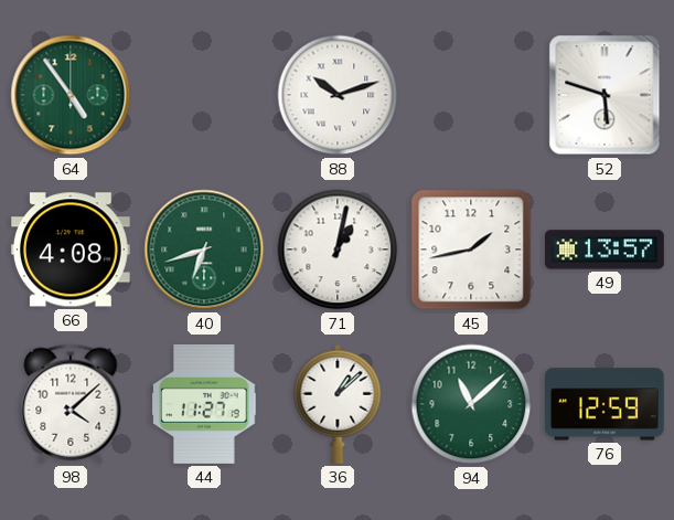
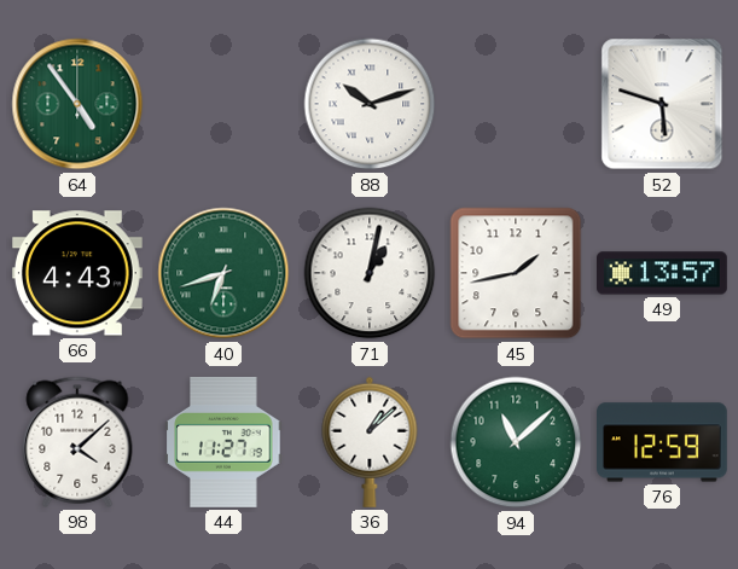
66: 4:08 -> 4:43
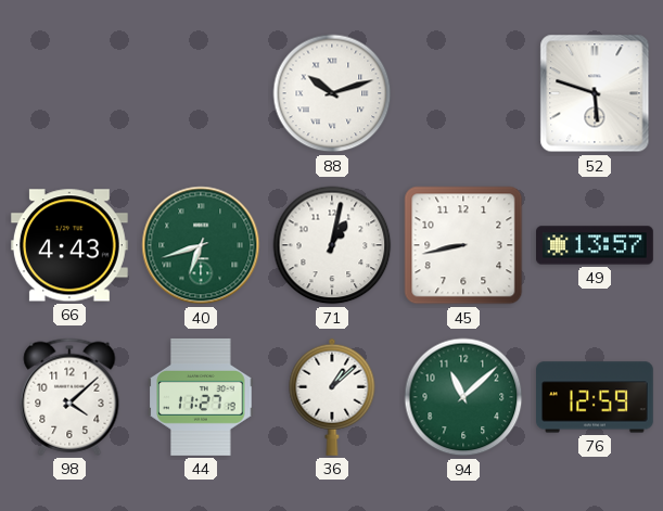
64: 4:54 -> none
45: 1:43 -> 8:43
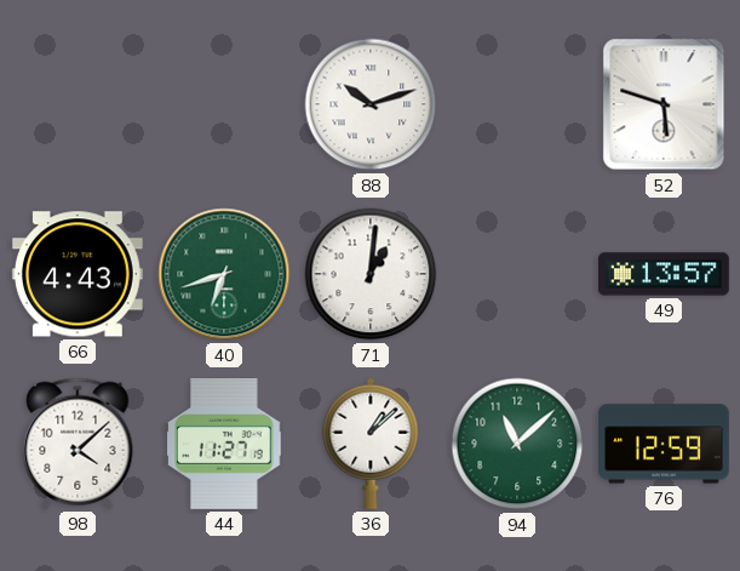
71: 1:02 -> 1:01
45: 8:43 -> none
